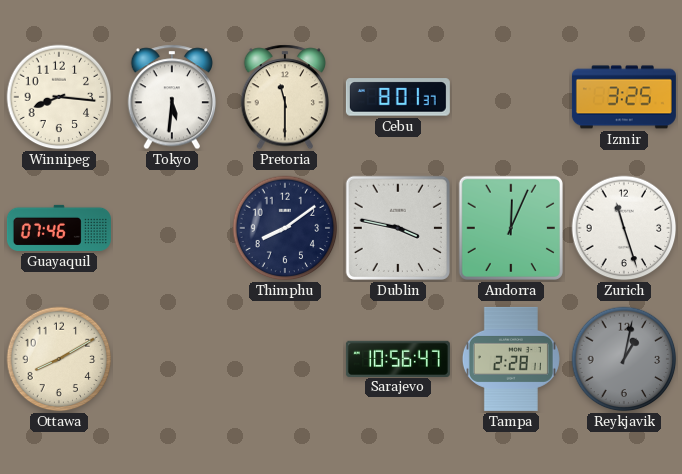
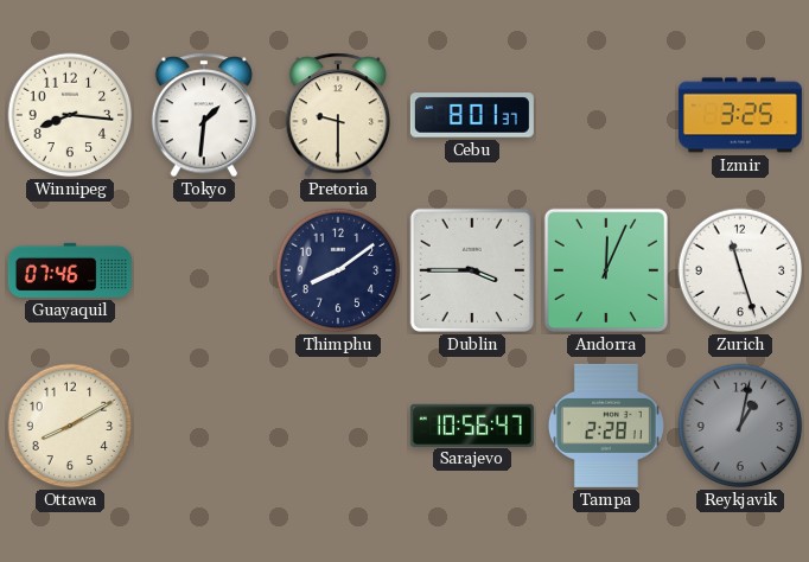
Tokyo: 5:31 -> 1:31
Pretoria: 11:30 -> 9:30
Dublin: 3:47 -> 3:45
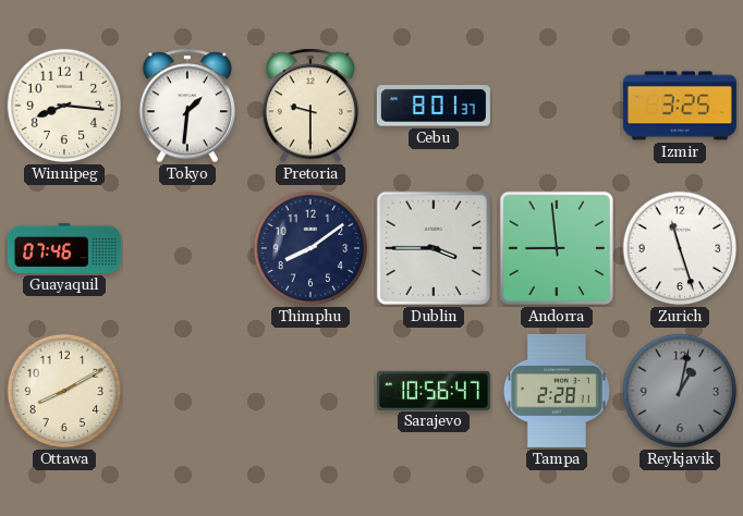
Andorra: 12:04 -> 8:59
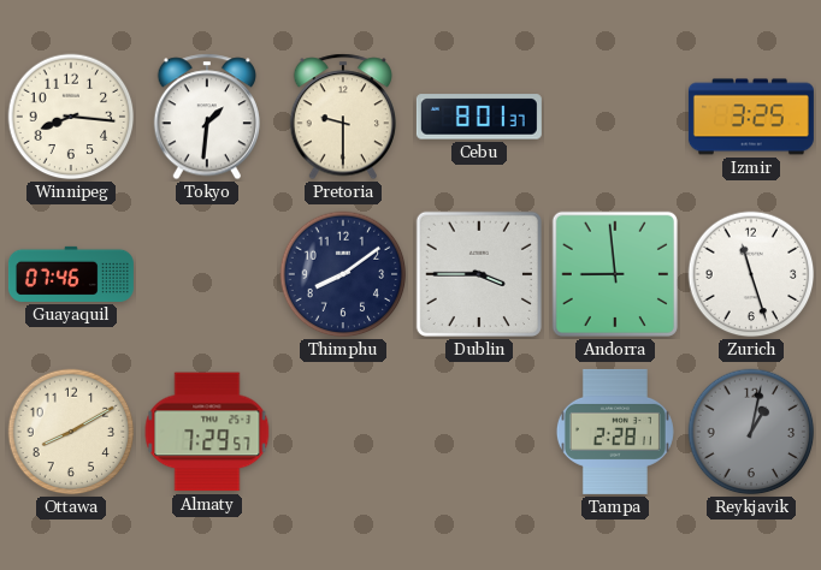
Almaty: none -> 7:29
Sarajevo: 10:56 -> none
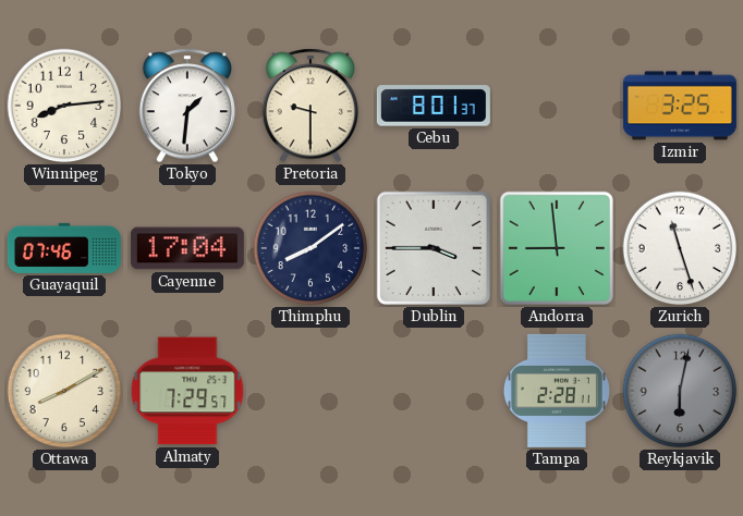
Winnipeg: 8:16 -> 8:14
Cayenne: none -> 17:04
Reykjavik: 1:02 -> 6:02
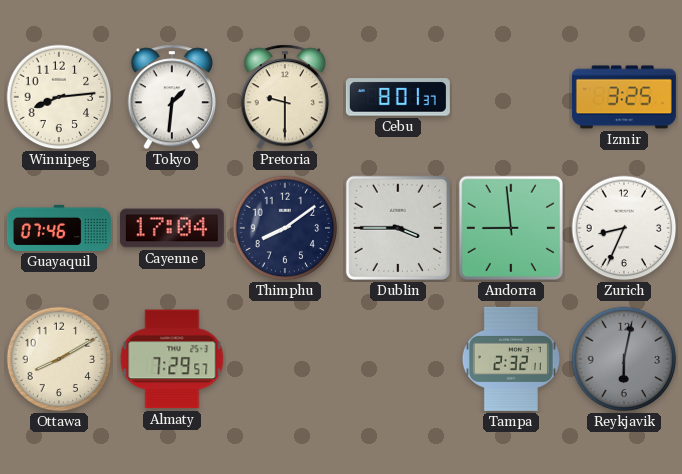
Zurich: 11:27 -> 8:34
Tampa: 2:28 -> 2:32
